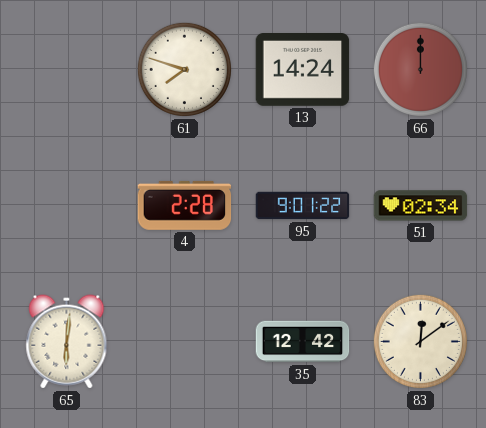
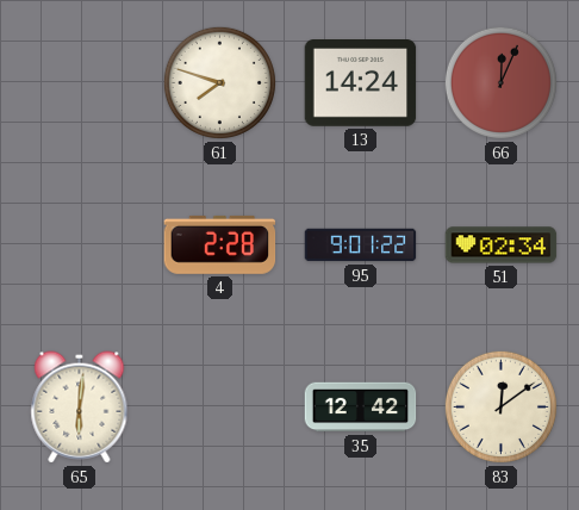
66: 12:00 -> 12:04
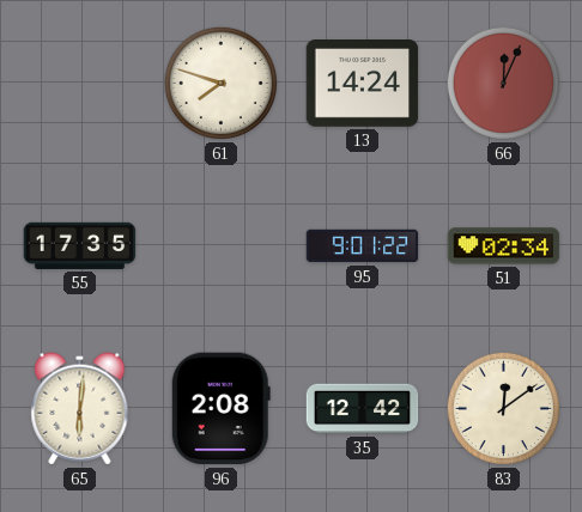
55: none -> 17:35
4: 2:28 -> none
96: none -> 2:08
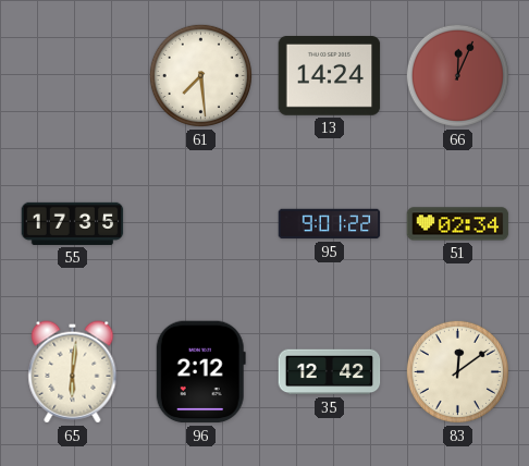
61: 7:48 -> 7:29
96: 2:08 -> 2:12
